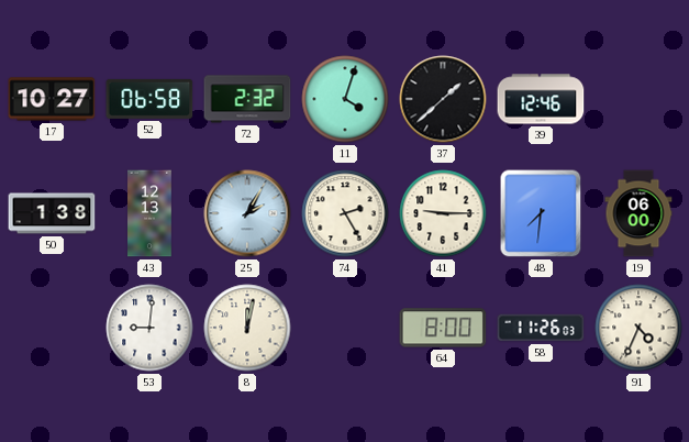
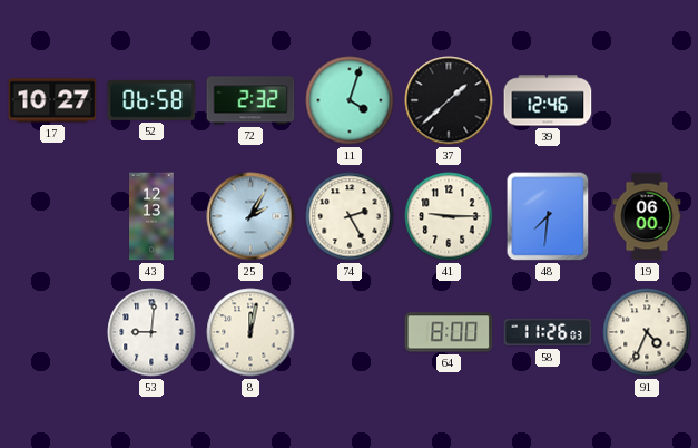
50: 1:38 -> none
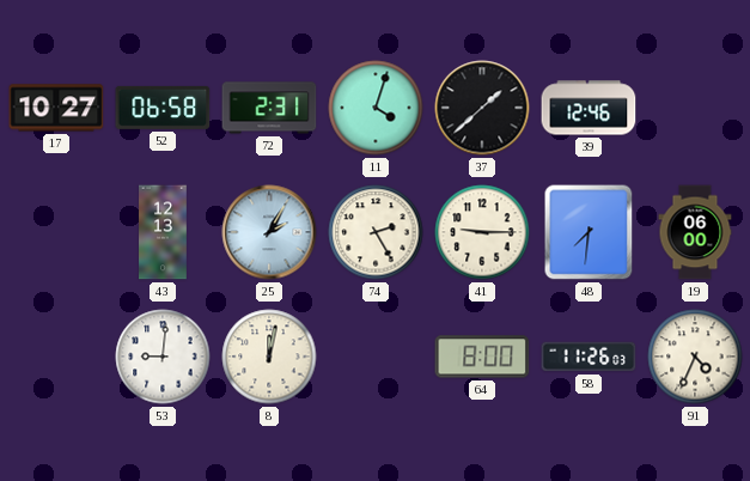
72: 2:32 -> 2:31
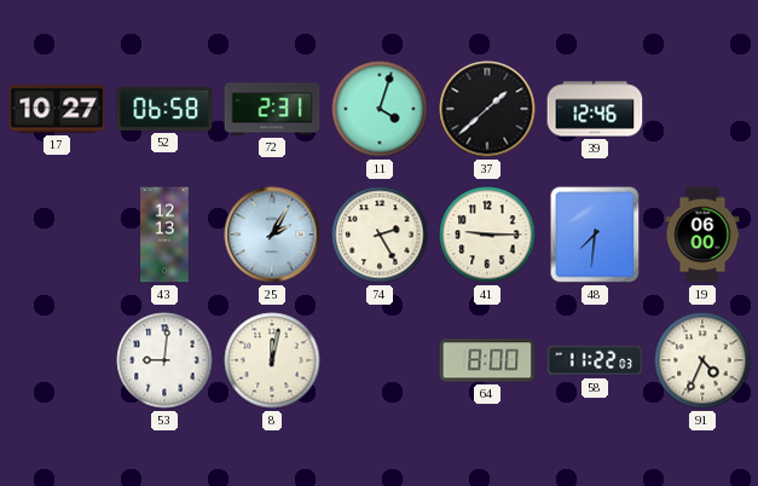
58: 11:26 -> 11:22
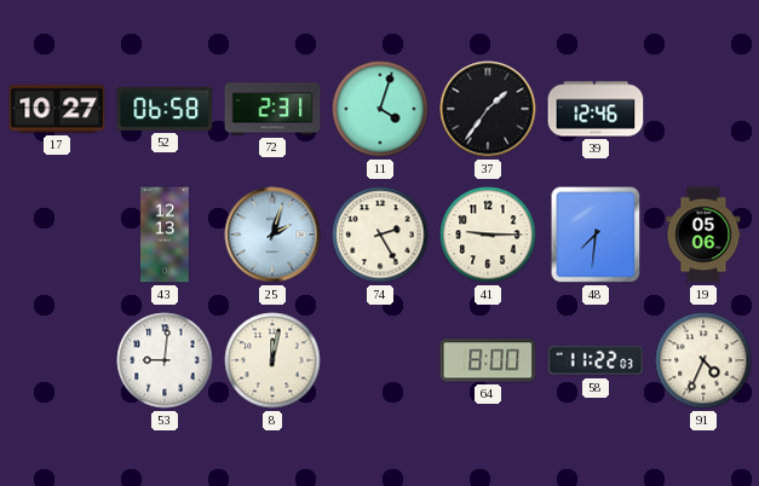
37: 1:38 -> 1:36
25: 2:05 -> 2:03
19: 06:00 -> 05:06
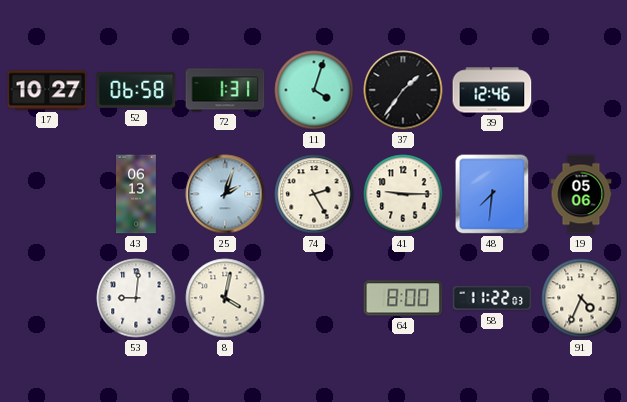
72: 2:31 -> 1:31
43: 12:13 -> 06:13
8: 12:02 -> 4:02
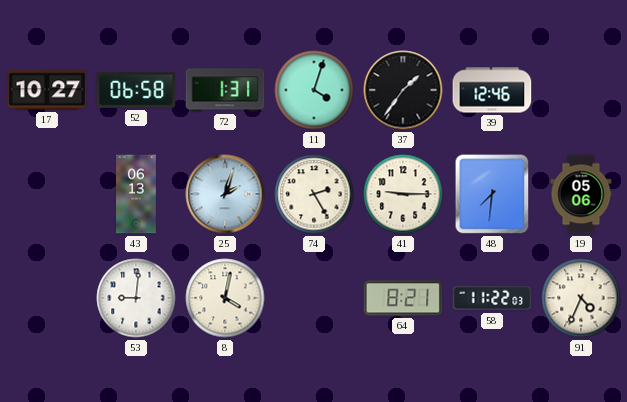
64: 8:00 -> 8:21
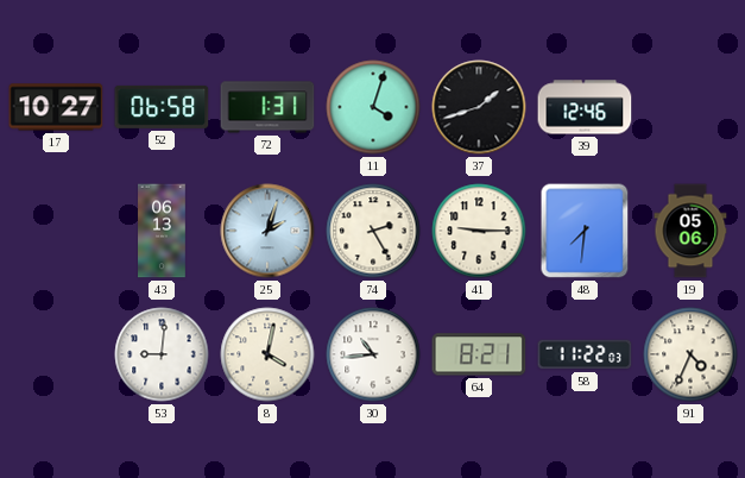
37: 1:36 -> 1:42
30: none -> 10:44
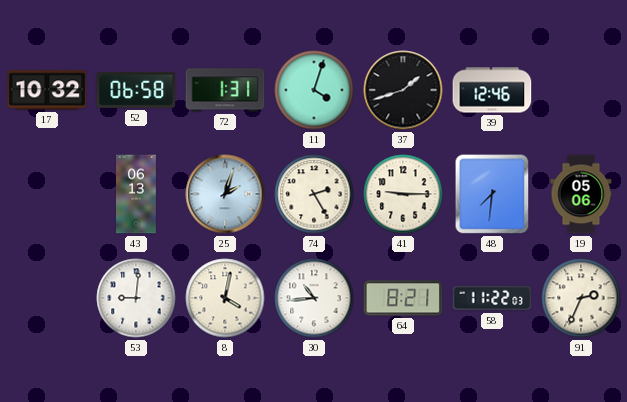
17: 10:27 -> 10:32
91: 4:34 -> 2:34
